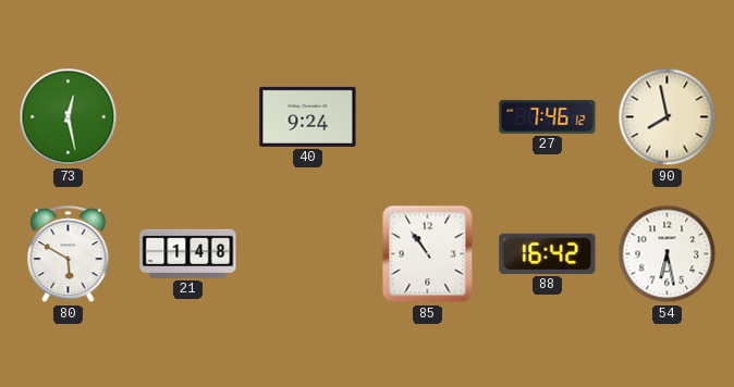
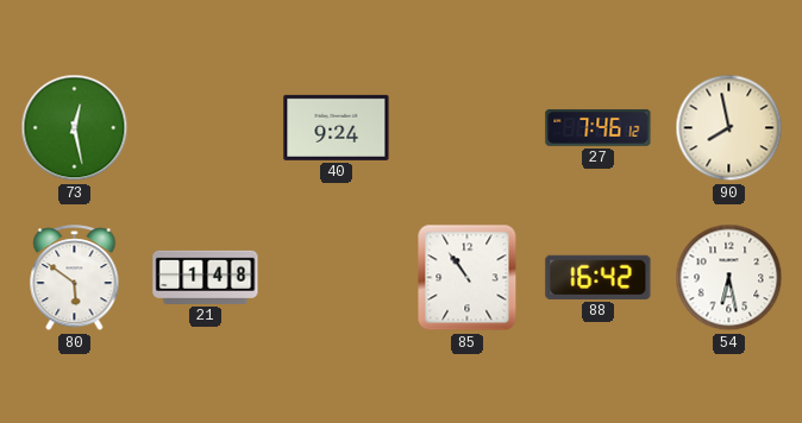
80: 5:50 -> 5:51
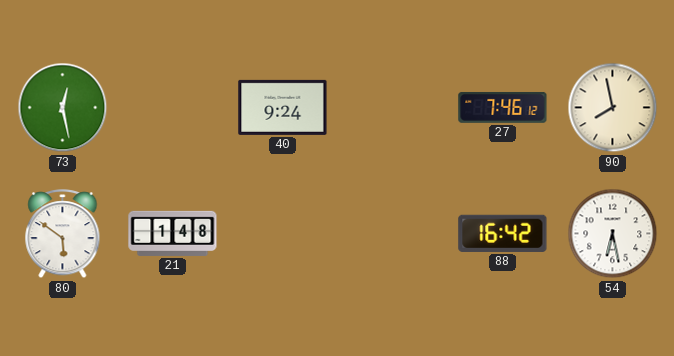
85: 10:54 -> none
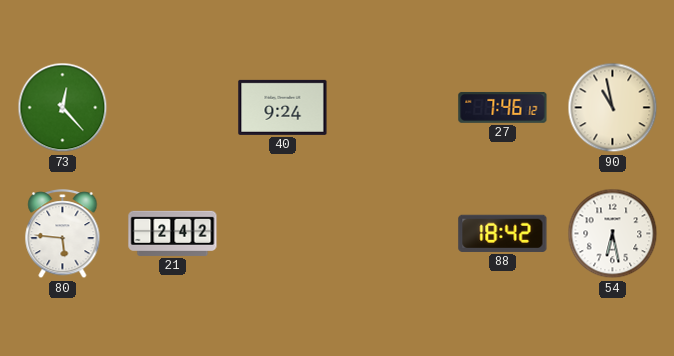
73: 12:28 -> 12:23
90: 7:58 -> 10:58
80: 5:51 -> 5:46
21: 1:48 -> 2:42
88: 16:42 -> 18:42
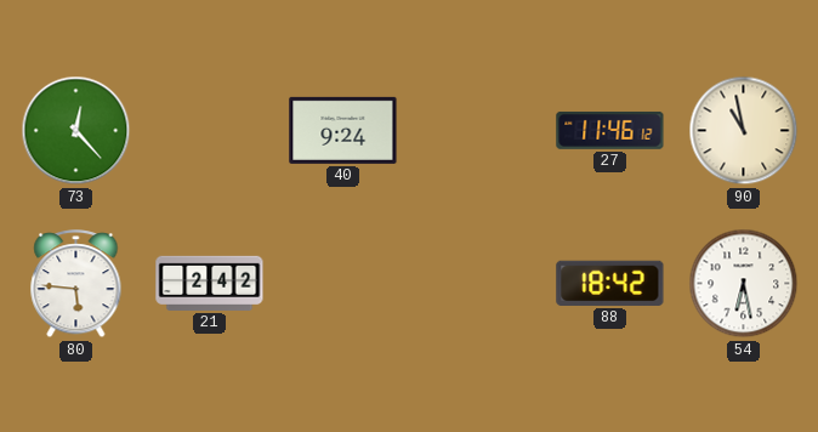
27: 7:46 -> 11:46
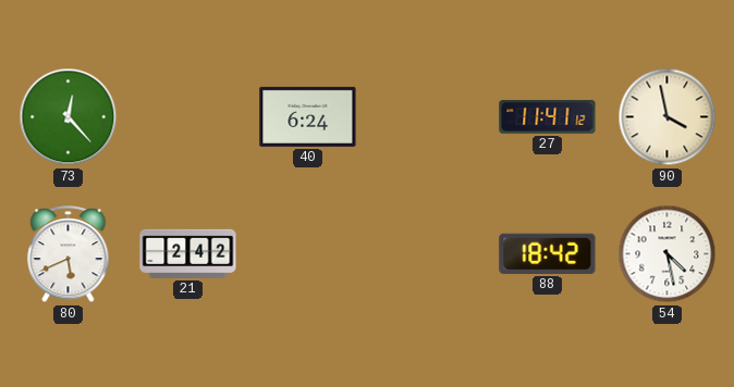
40: 9:24 -> 6:24
27: 11:46 -> 11:41
90: 10:58 -> 3:58
80: 5:46 -> 5:41
54: 6:28 -> 4:28
